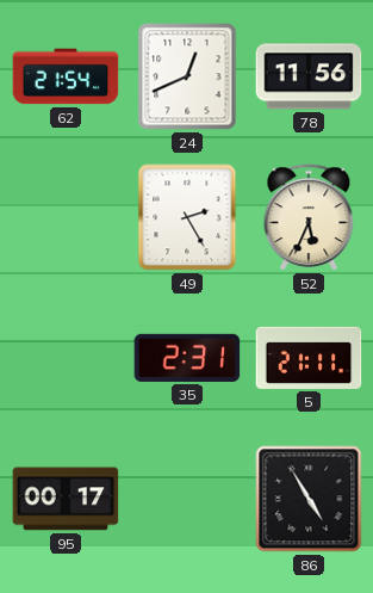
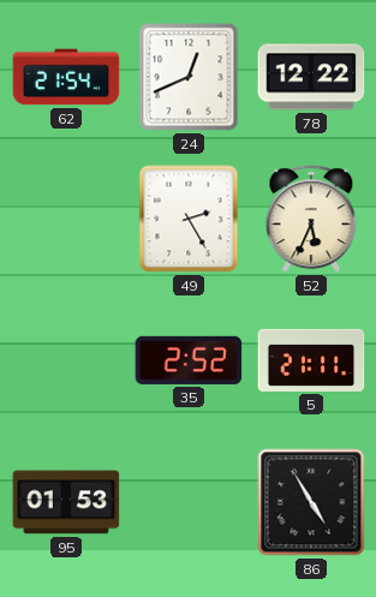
78: 11:56 -> 12:22
35: 2:31 -> 2:52
95: 00:17 -> 01:53
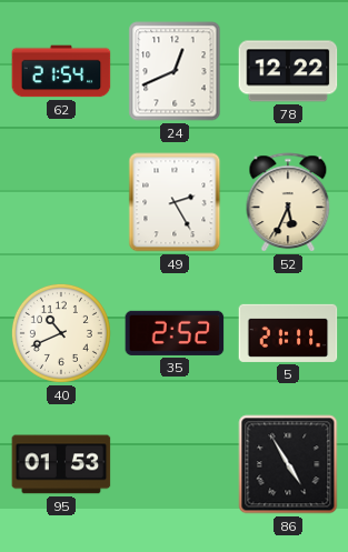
40: none -> 10:41
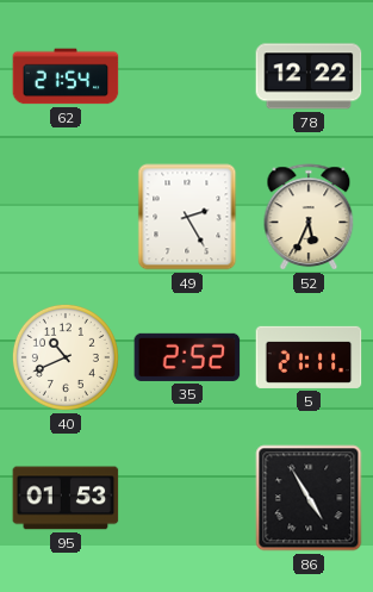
24: 12:41 -> none
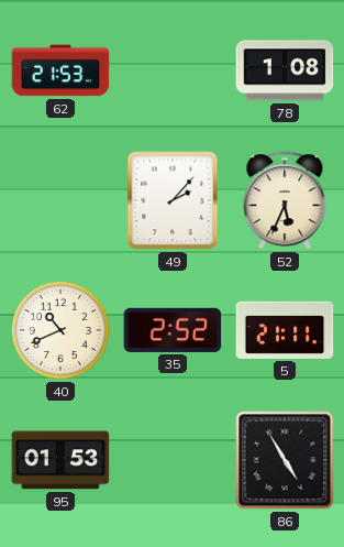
62: 21:54 -> 21:53
78: 12:22 -> 1:08
49: 2:25 -> 2:07
